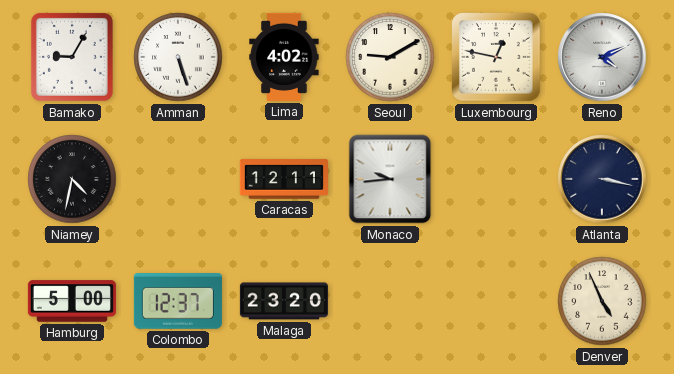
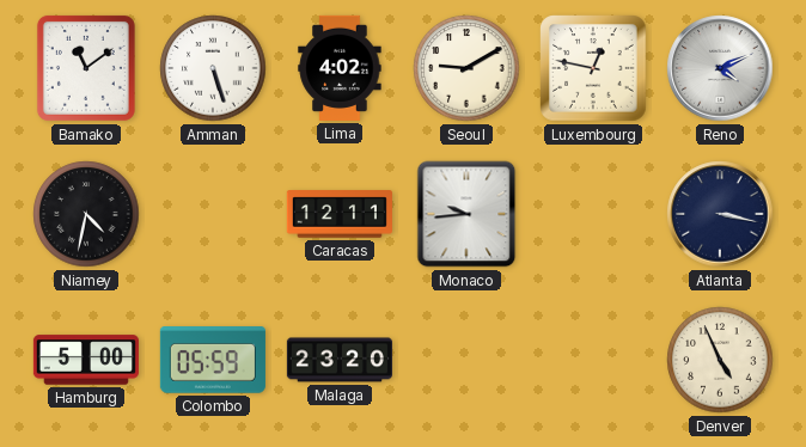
Bamako: 9:05 -> 11:09
Colombo: 12:37 -> 05:59
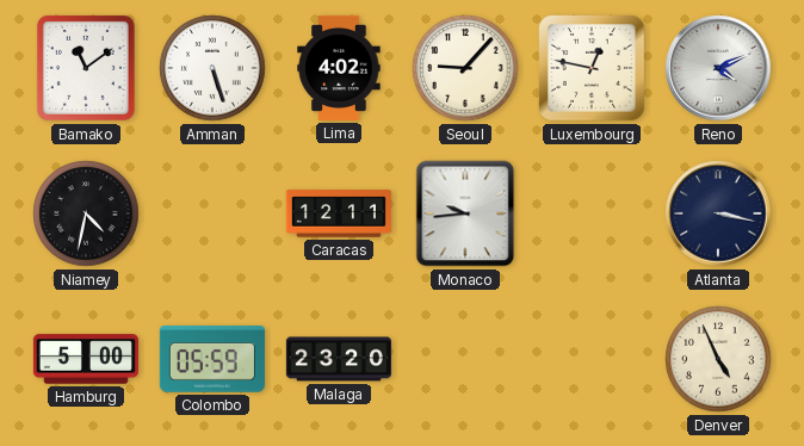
Seoul: 9:10 -> 9:07
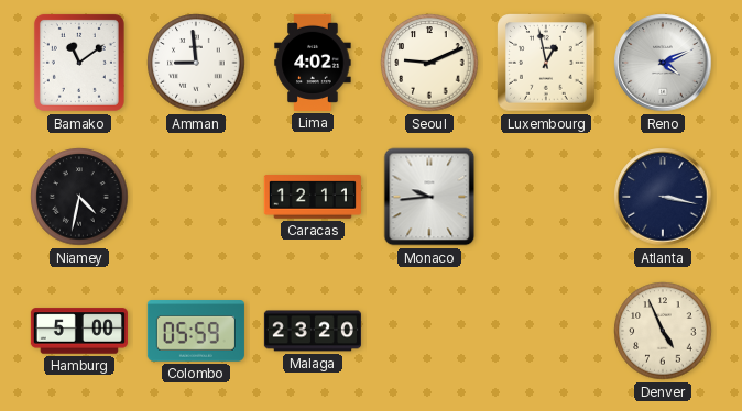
Amman: 5:27 -> 8:59
Seoul: 9:07 -> 9:11
Luxembourg: 12:47 -> 12:58
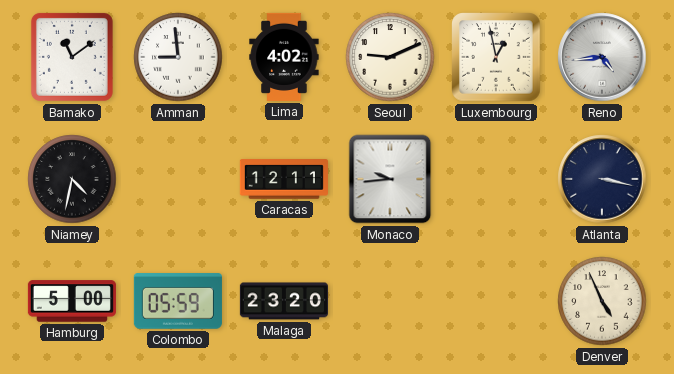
Reno: 4:11 -> 4:44
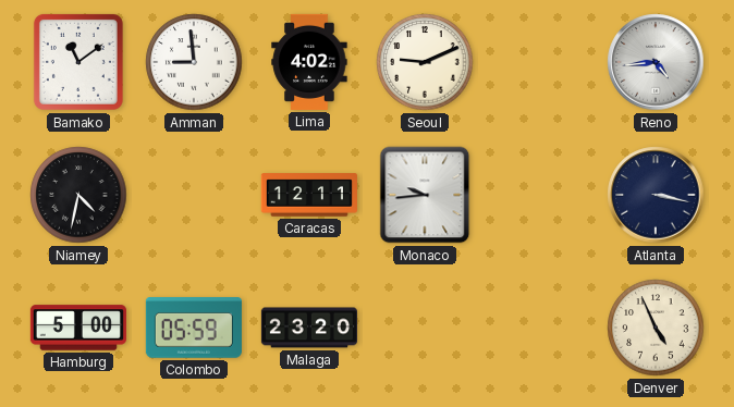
Luxembourg: 12:58 -> none
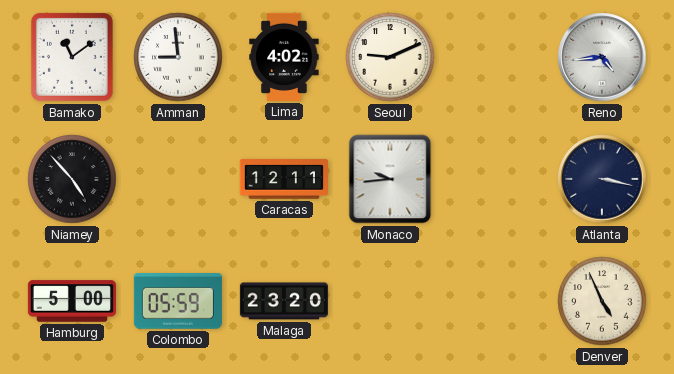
Niamey: 4:32 -> 4:53
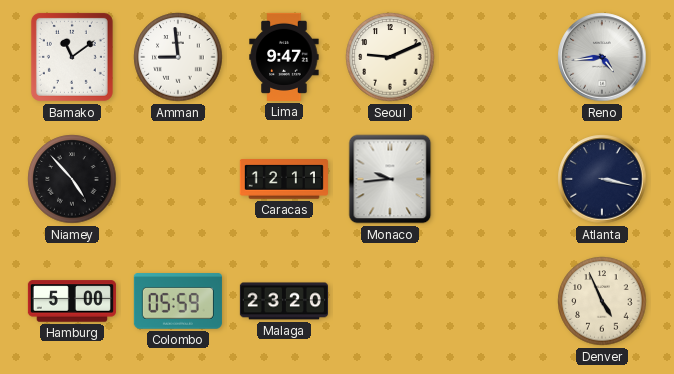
Lima: 4:02 -> 9:47
